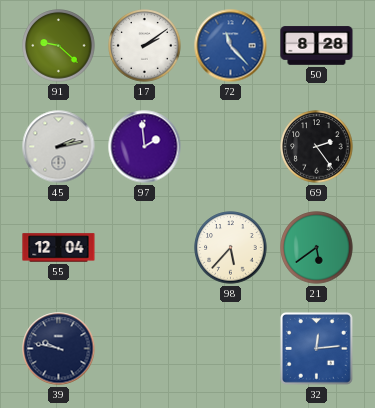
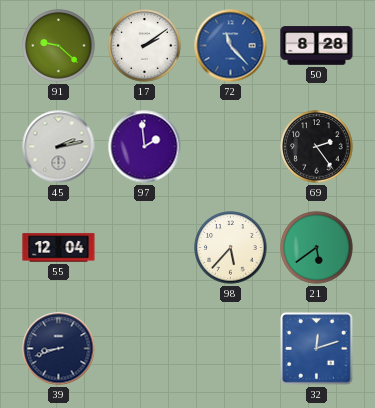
39: 9:47 -> 8:42
32: 12:14 -> 12:12
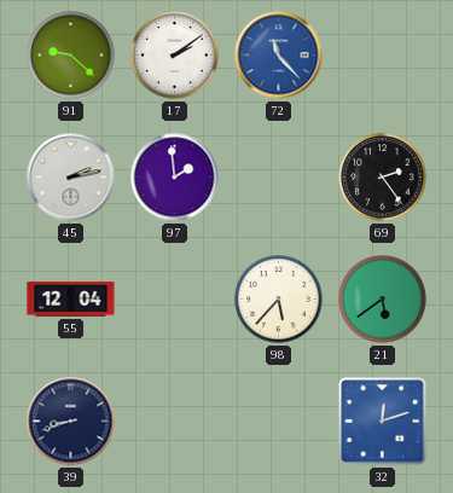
50: 8:28 -> none
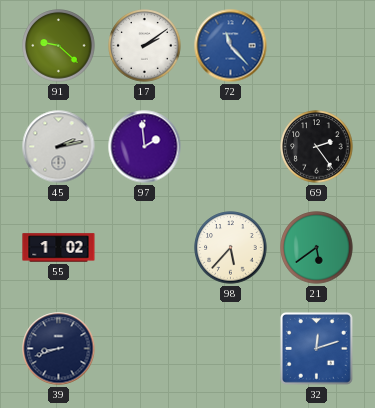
55: 12:04 -> 1:02
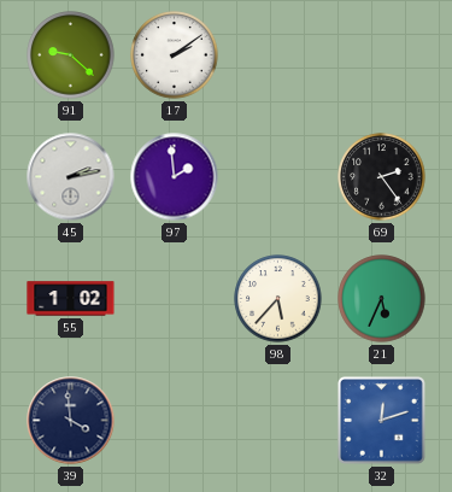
72: 11:23 -> none
21: 5:39 -> 5:34
39: 8:42 -> 3:59
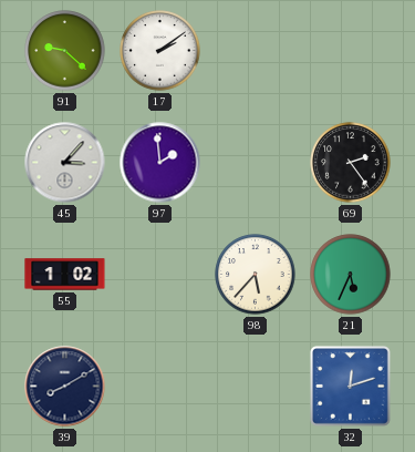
45: 2:13 -> 3:07
39: 3:59 -> 8:10
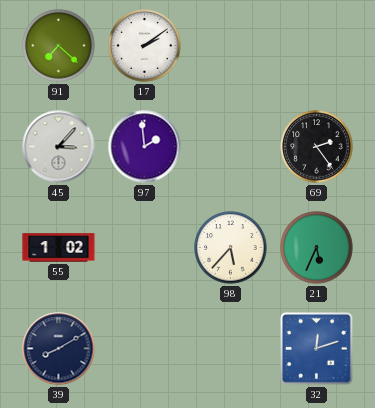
91: 9:22 -> 7:22
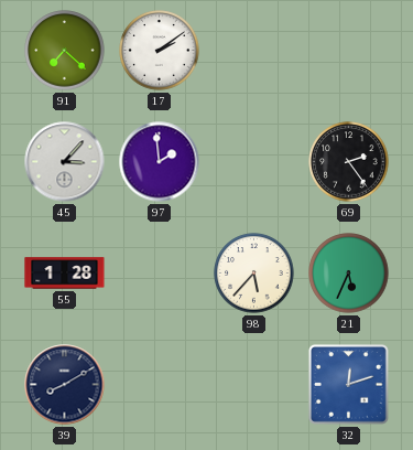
55: 1:02 -> 1:28
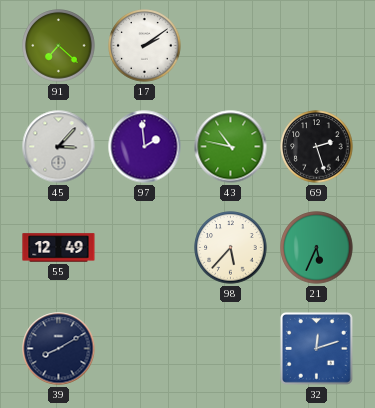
43: none -> 10:47
69: 2:24 -> 2:27
55: 1:28 -> 12:49
